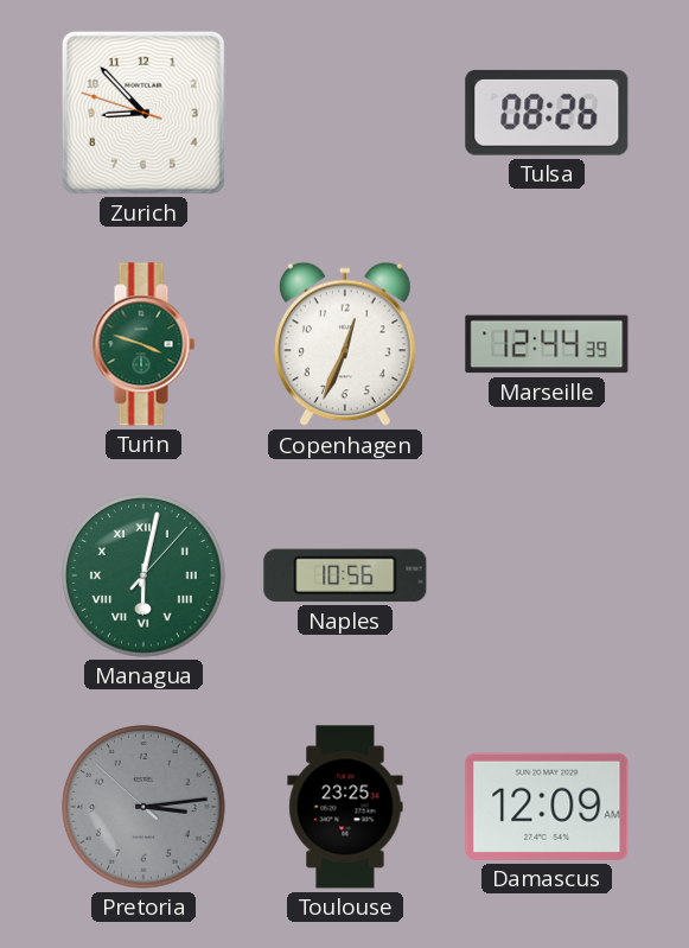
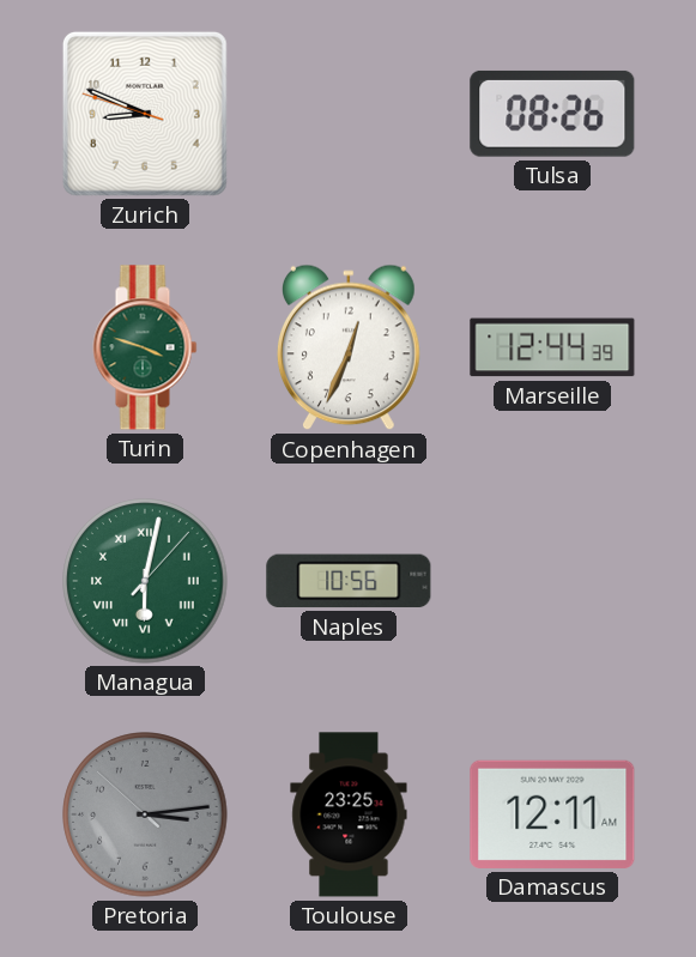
Zurich: 8:52 -> 8:48
Damascus: 12:09 -> 12:11
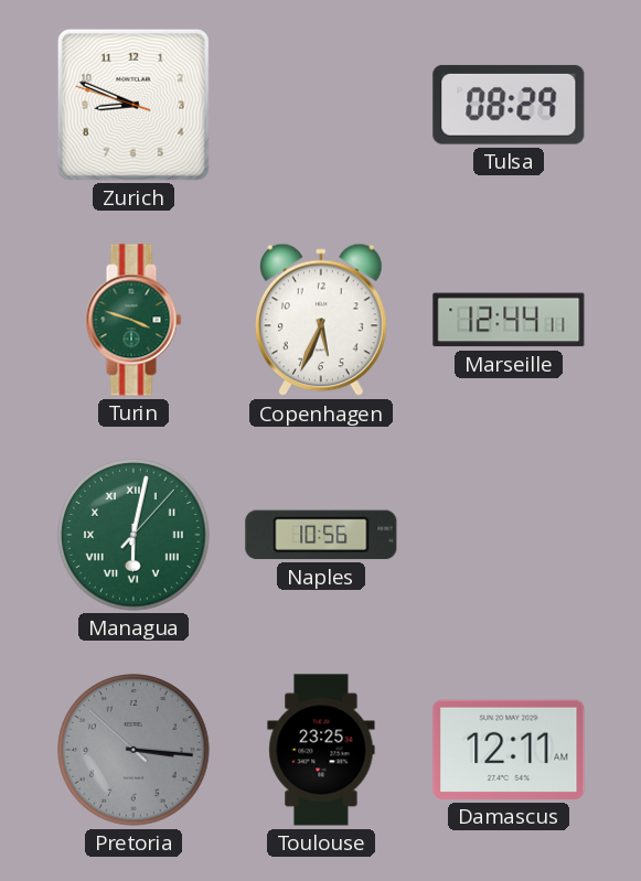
Tulsa: 08:26 -> 08:29
Copenhagen: 12:34 -> 5:34
Marseille: 12:44:39 -> 12:44:11
Pretoria: 3:13 -> 3:15
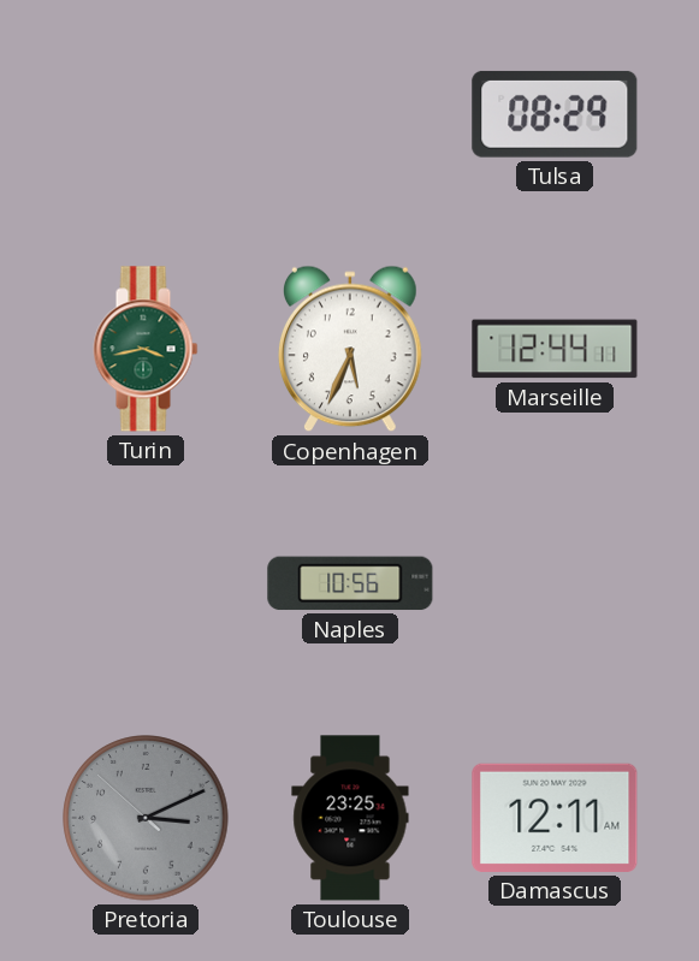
Zurich: 8:48 -> none
Turin: 3:48 -> 3:43
Managua: 6:02 -> none
Pretoria: 3:15 -> 3:10
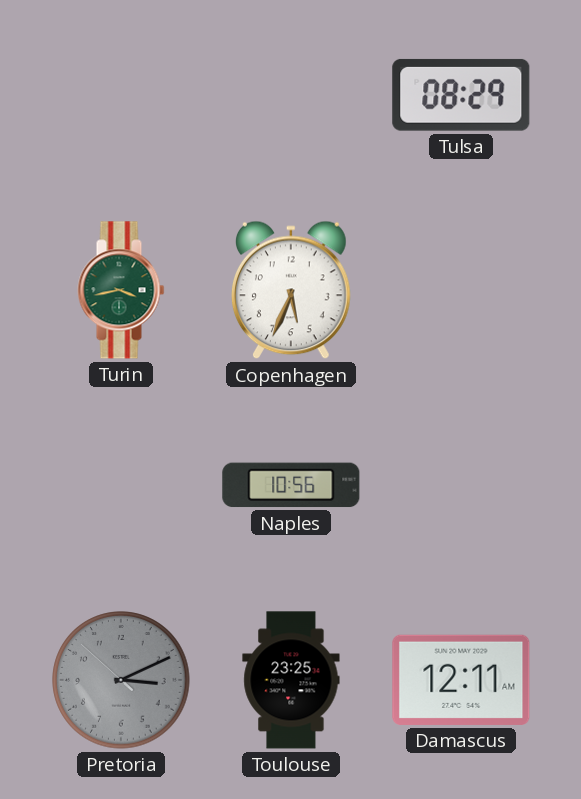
Marseille: 12:44 -> none
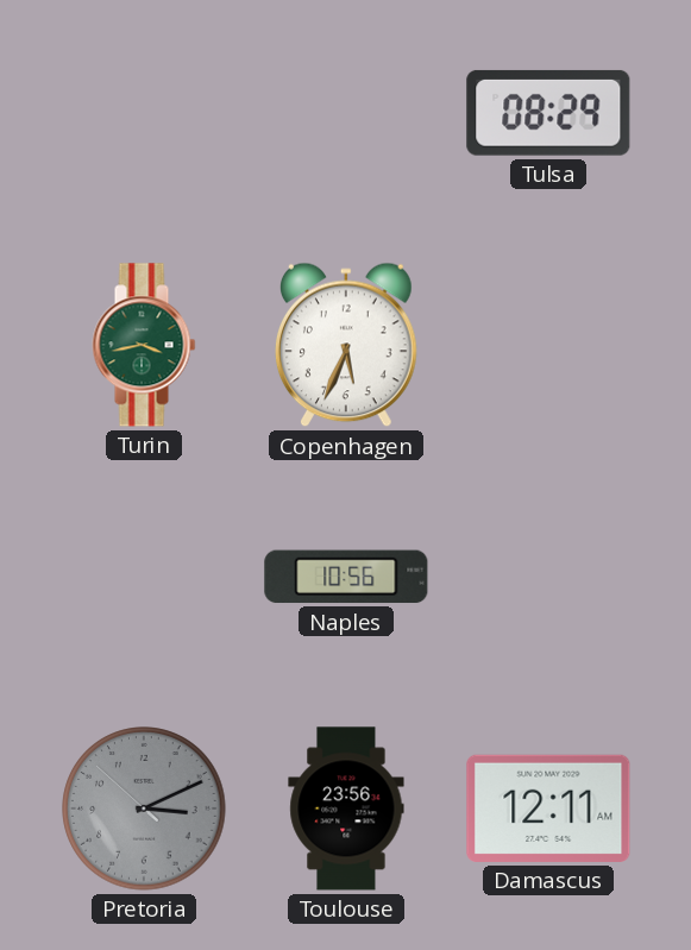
Toulouse: 23:25 -> 23:56
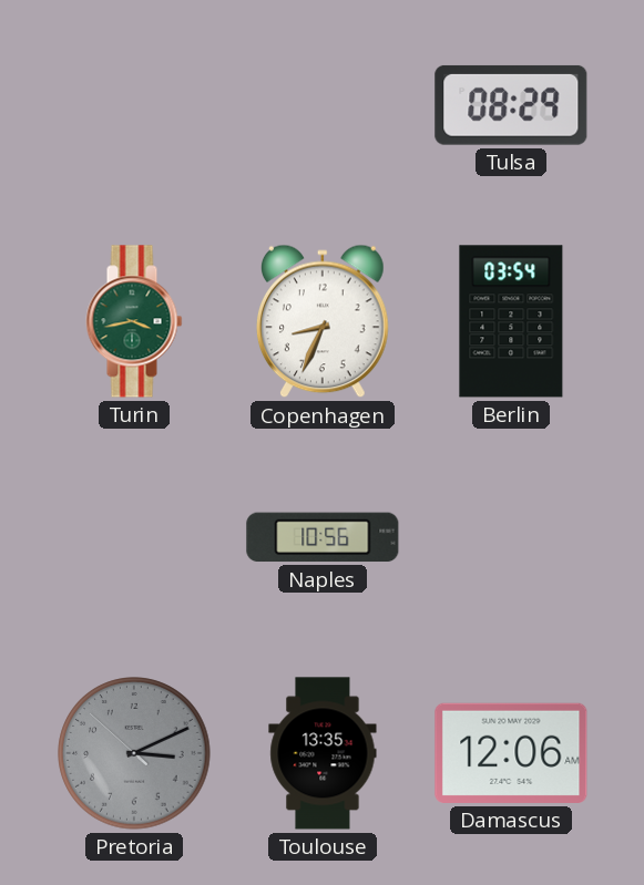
Copenhagen: 5:34 -> 8:34
Berlin: none -> 03:54
Toulouse: 23:56 -> 13:35
Damascus: 12:11 -> 12:06
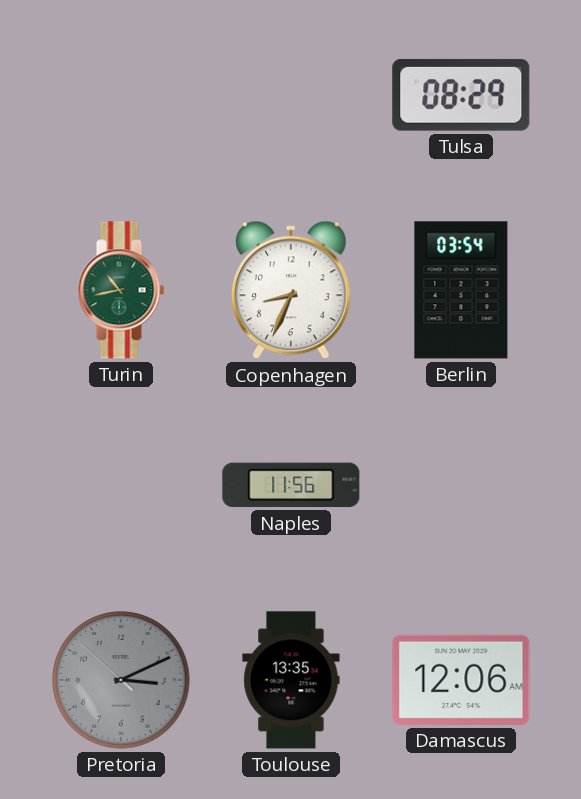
Turin: 3:43 -> 10:43
Naples: 10:56 -> 11:56
